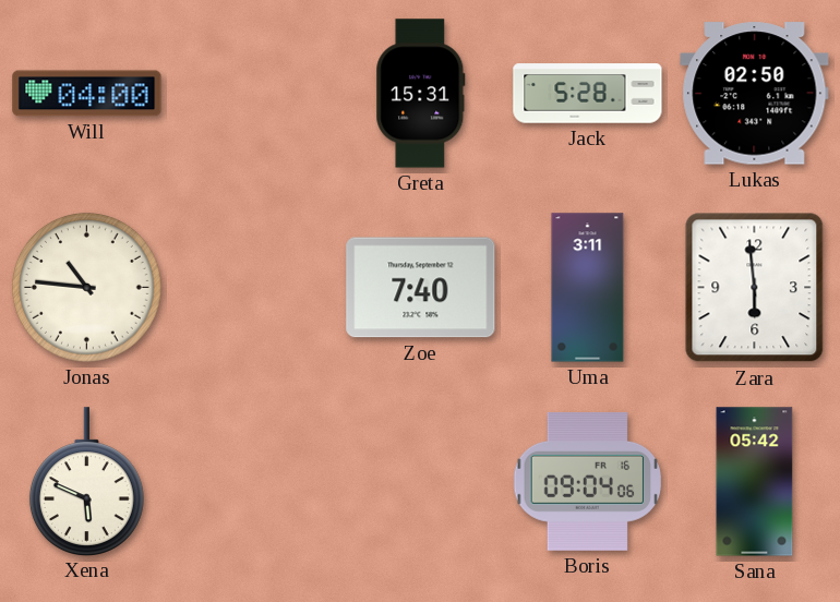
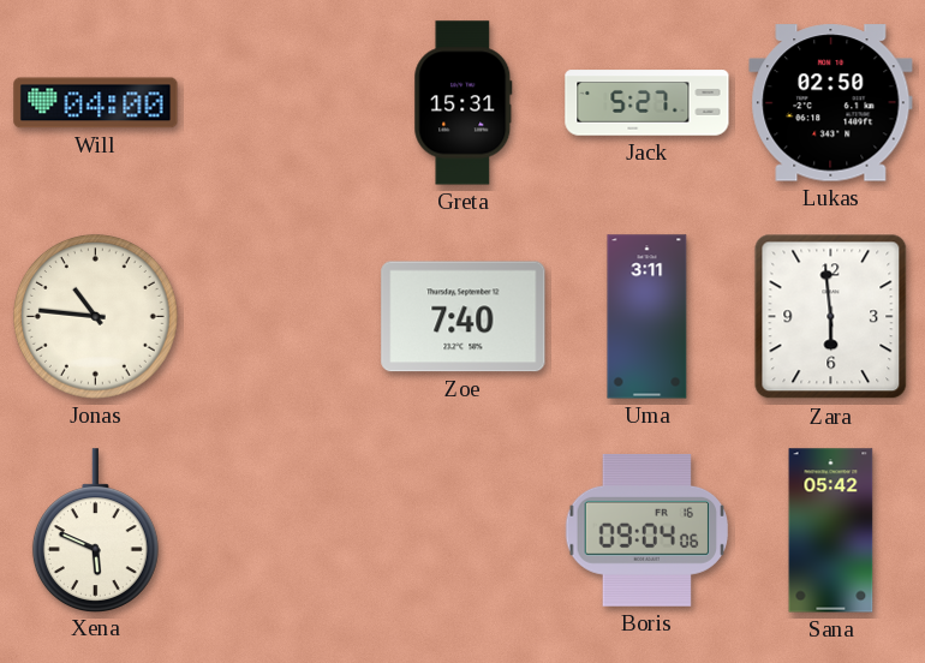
Jack: 5:28 -> 5:27
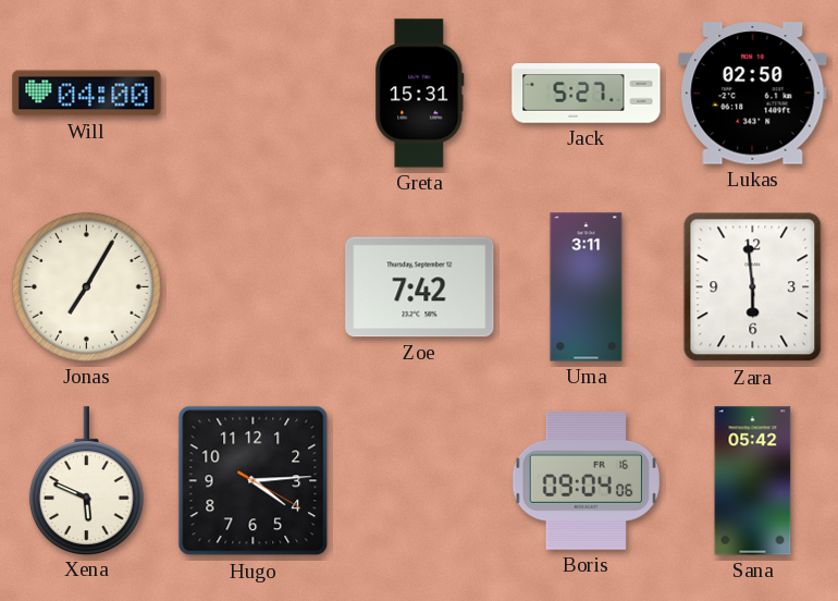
Jonas: 10:46 -> 7:05
Zoe: 7:40 -> 7:42
Hugo: none -> 4:14
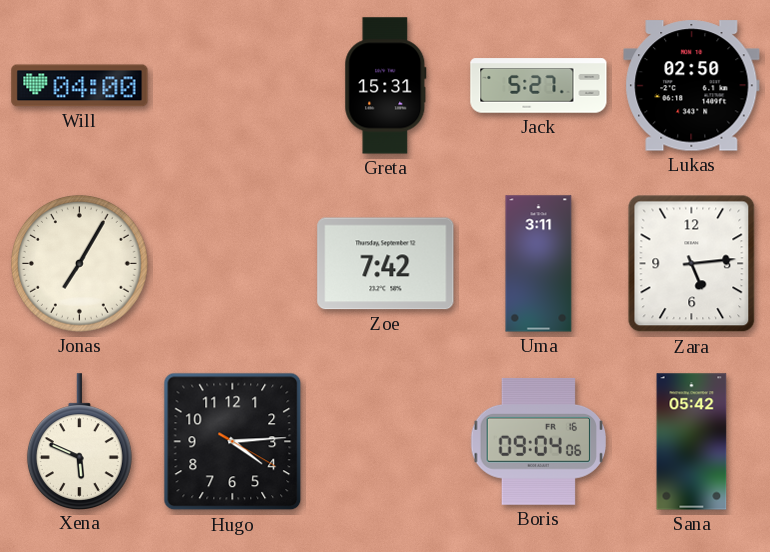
Zara: 5:59 -> 5:14
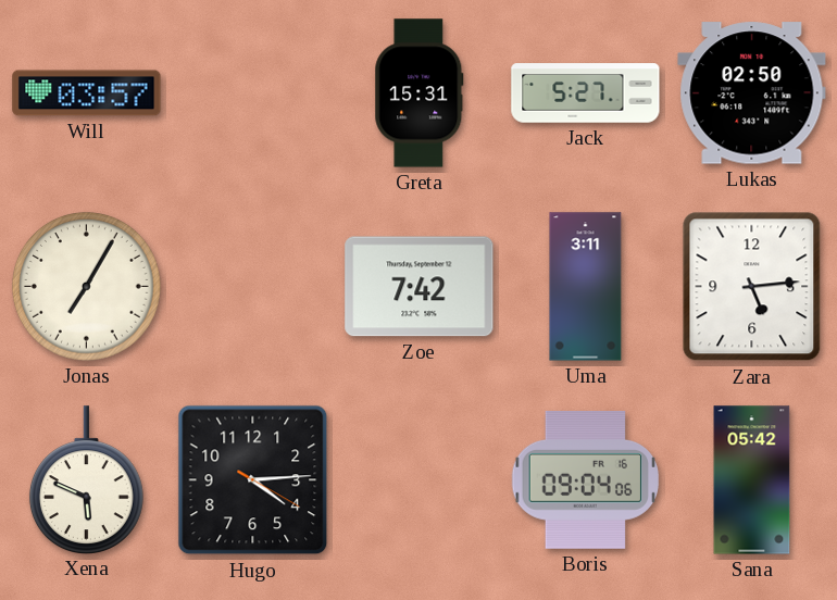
Will: 04:00 -> 03:57
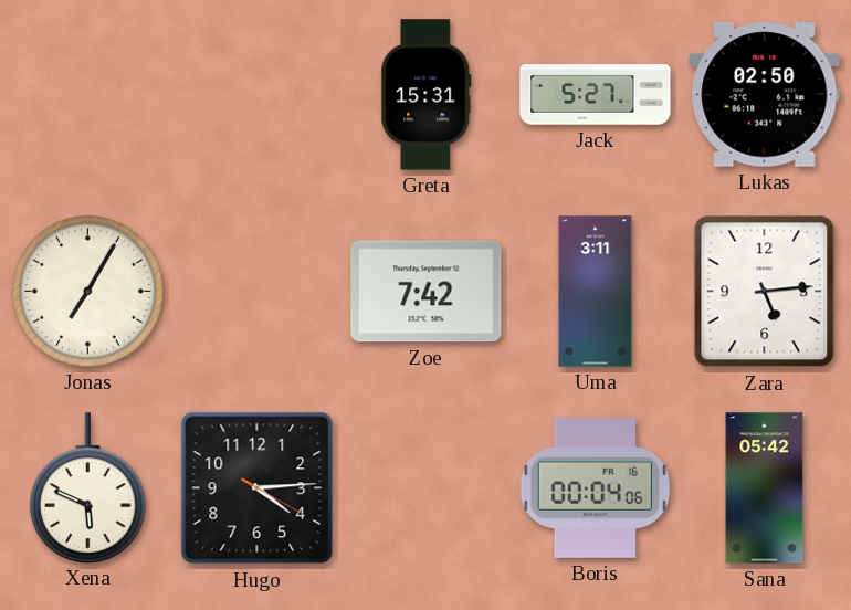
Will: 03:57 -> none
Boris: 09:04 -> 00:04
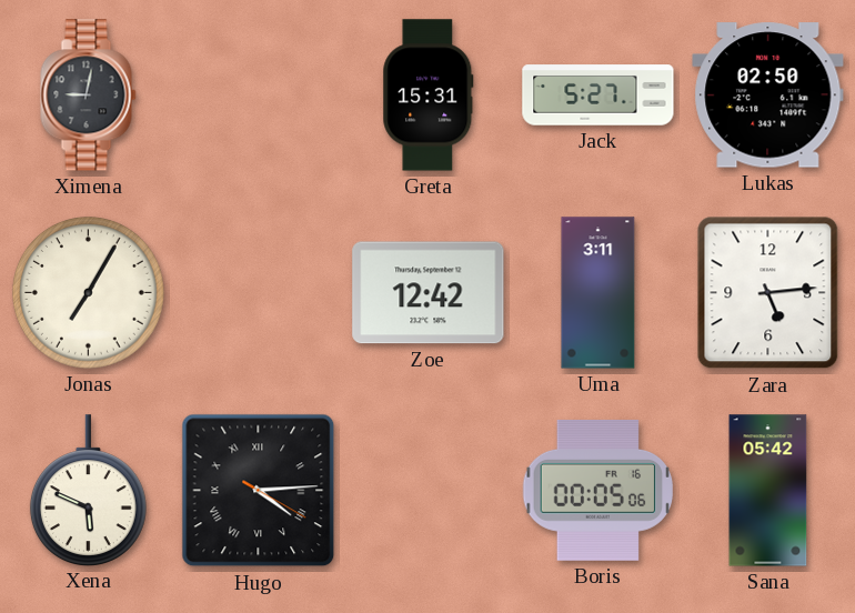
Ximena: none -> 9:02
Zoe: 7:42 -> 12:42
Hugo numerals: Arabic -> Roman
Boris: 00:04 -> 00:05
